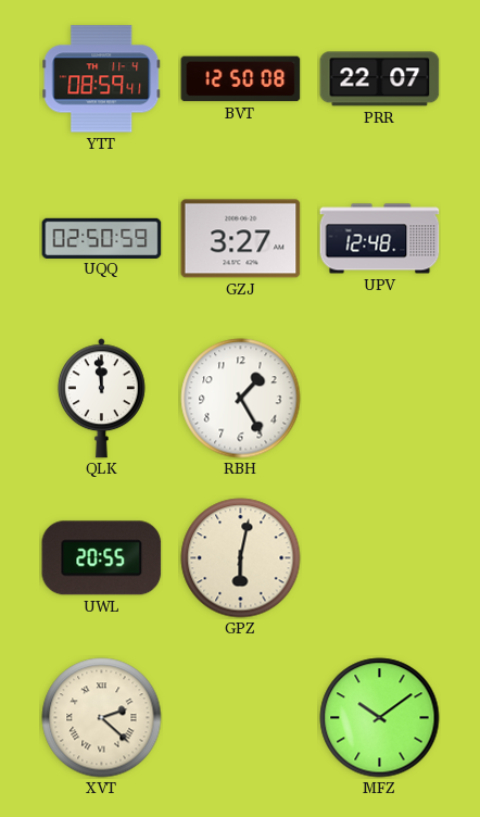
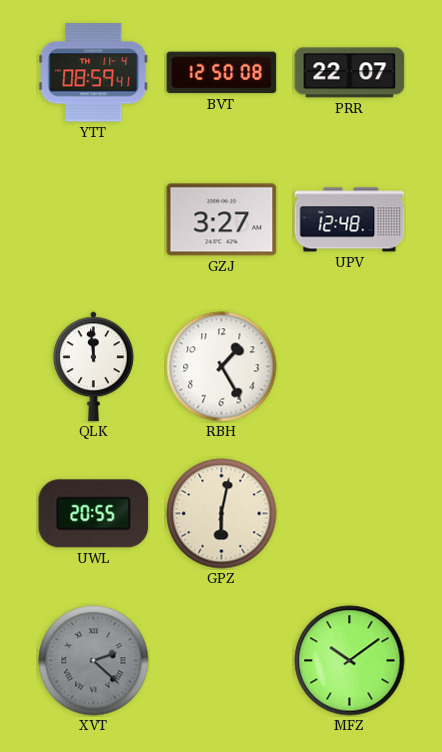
UQQ: 02:50 -> none
XVT dial: cream -> grey
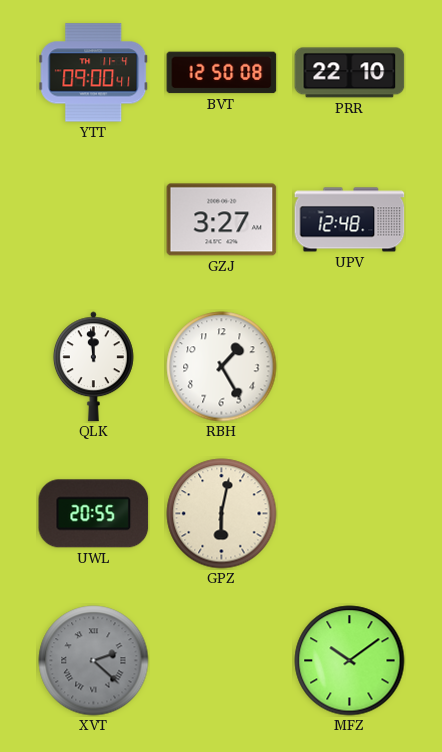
YTT: 08:59 -> 09:00
PRR: 22:07 -> 22:10
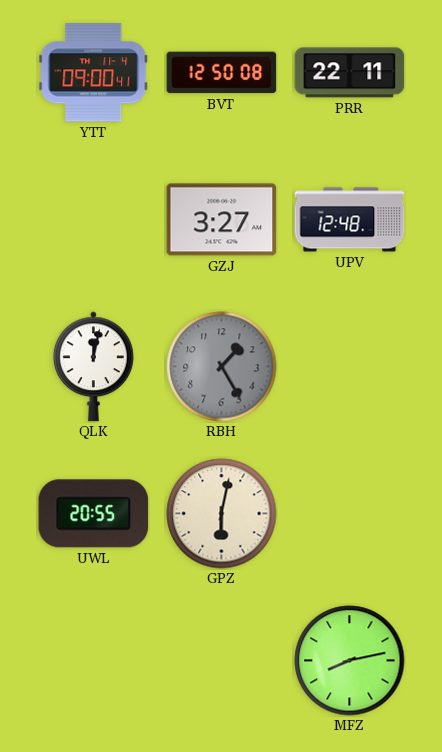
PRR: 22:10 -> 22:11
QLK: 11:59 -> 12:02
RBH dial: white -> grey
XVT: 2:22 -> none
MFZ: 10:09 -> 8:13
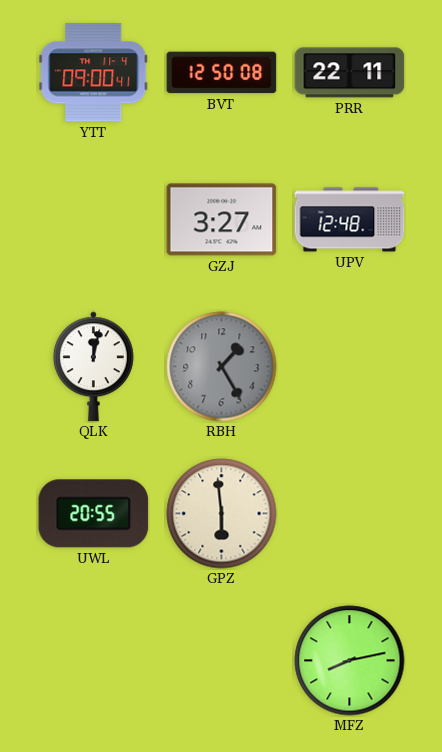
GPZ: 6:02 -> 5:59
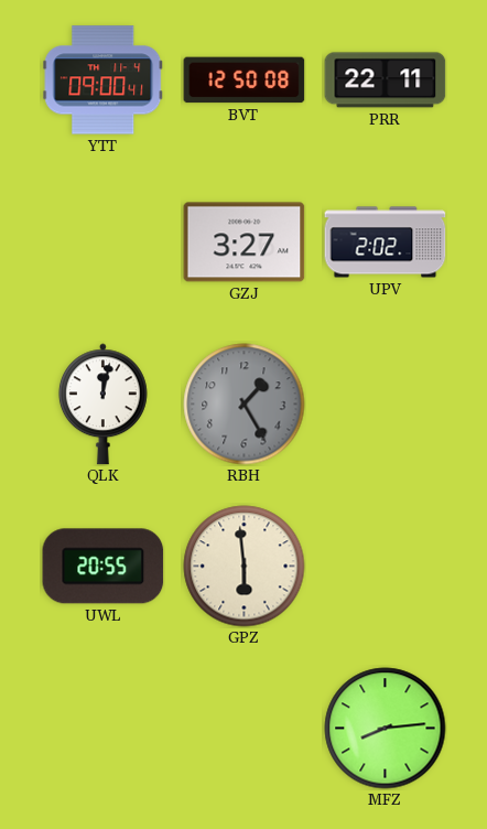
UPV: 12:48 -> 2:02
MFZ: 8:13 -> 8:14
